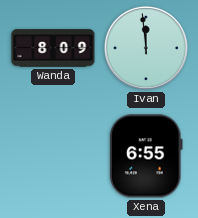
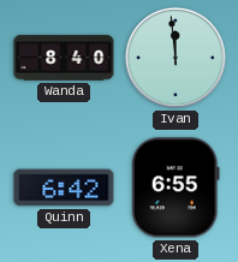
Wanda: 8:09 -> 8:40
Quinn: none -> 6:42
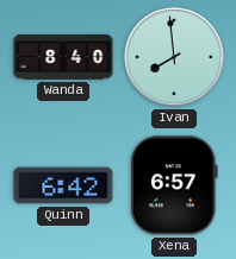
Ivan: 11:59 -> 7:59
Xena: 6:55 -> 6:57
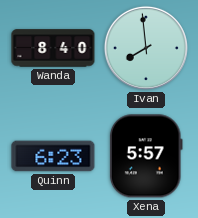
Quinn: 6:42 -> 6:23
Xena: 6:57 -> 5:57
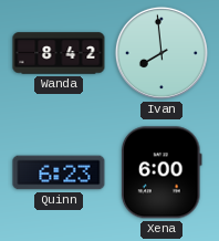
Wanda: 8:40 -> 8:42
Xena: 5:57 -> 6:00
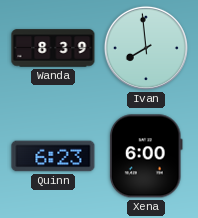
Wanda: 8:42 -> 8:39
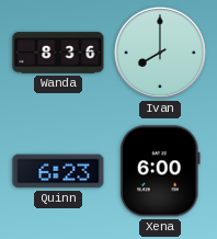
Wanda: 8:39 -> 8:36
Ivan: 7:59 -> 8:00
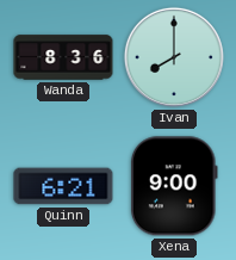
Quinn: 6:23 -> 6:21
Xena: 6:00 -> 9:00
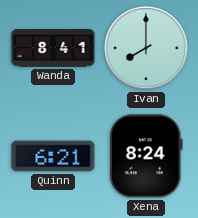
Wanda: 8:36 -> 8:41
Xena: 9:00 -> 8:24
